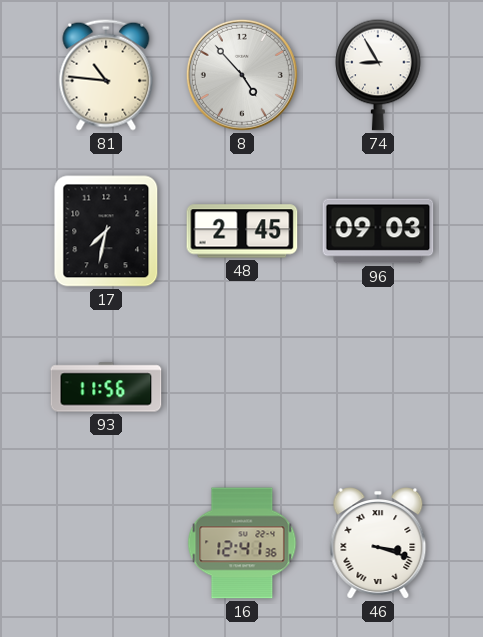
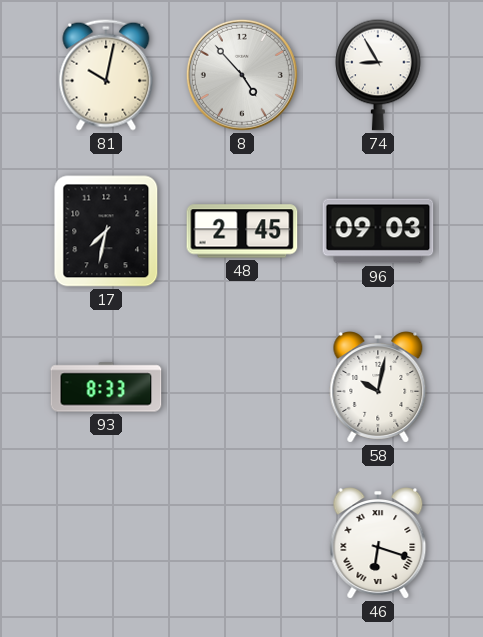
81: 10:46 -> 10:02
93: 11:56 -> 8:33
58: none -> 10:02
16: 12:41 -> none
46: 3:18 -> 6:18
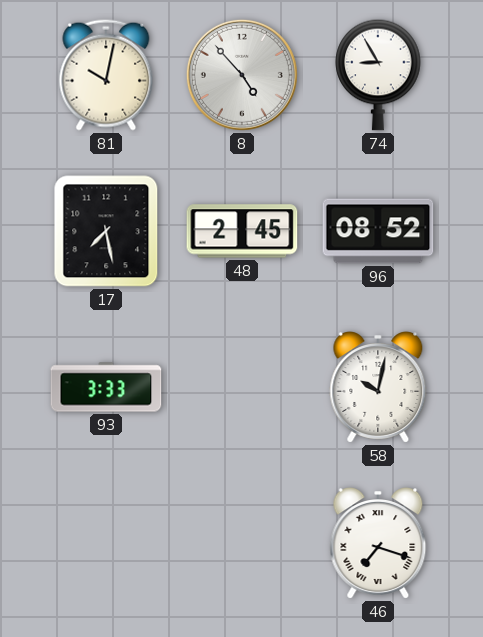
17: 7:32 -> 7:28
96: 09:03 -> 08:52
93: 8:33 -> 3:33
46: 6:18 -> 7:18
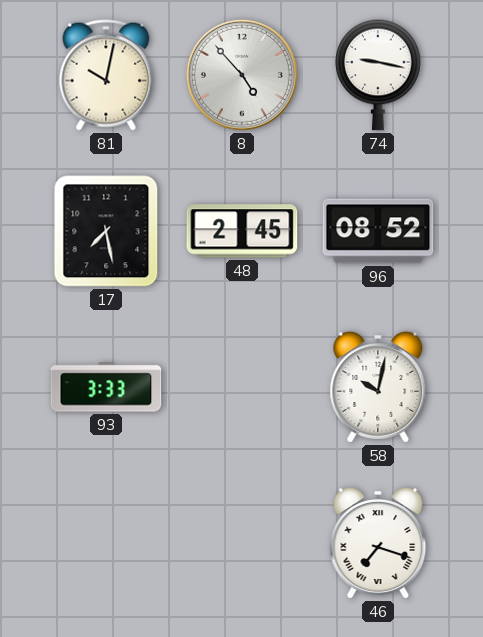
74: 8:55 -> 9:17
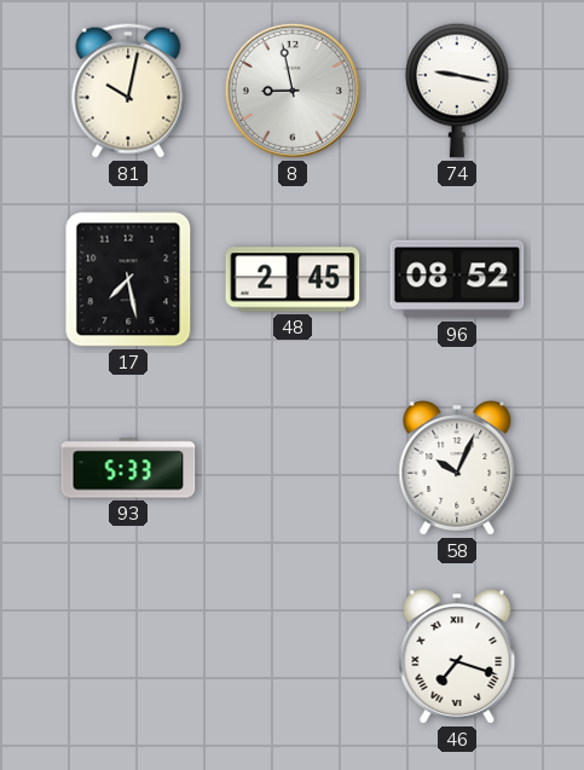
8: 4:53 -> 8:58
93: 3:33 -> 5:33
58: 10:02 -> 10:04
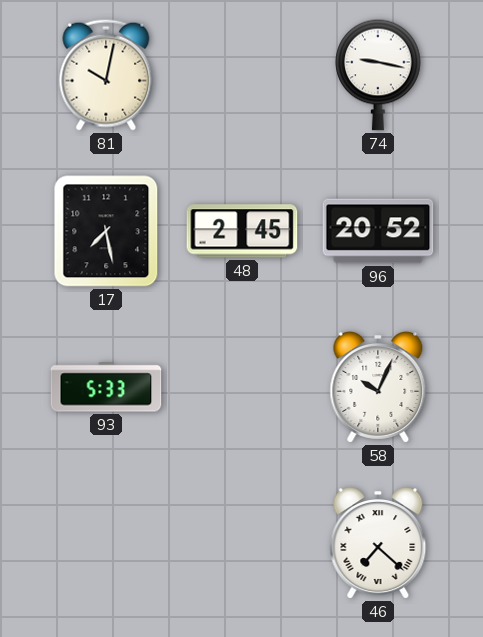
8: 8:58 -> none
96: 08:52 -> 20:52
46: 7:18 -> 7:22
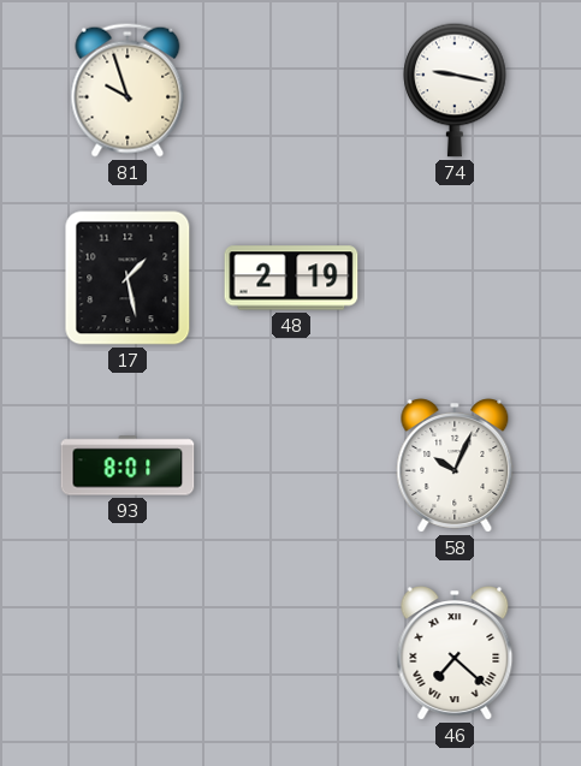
81: 10:02 -> 9:57
17: 7:28 -> 1:28
48: 2:45 -> 2:19
96: 20:52 -> none
93: 5:33 -> 8:01
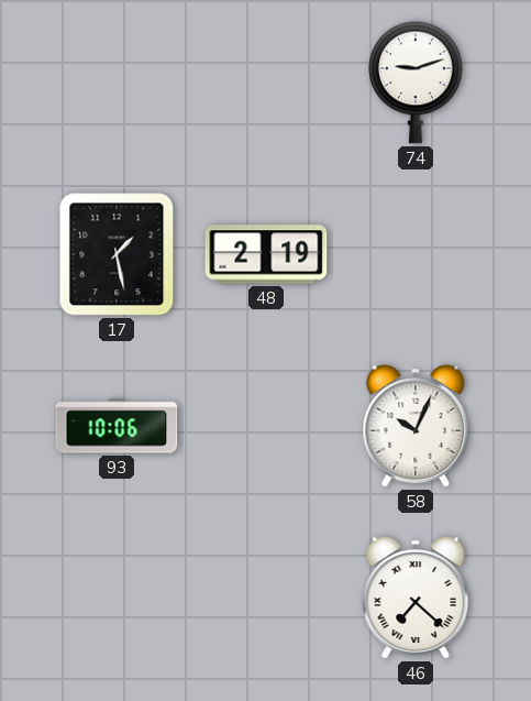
81: 9:57 -> none
74: 9:17 -> 9:12
93: 8:01 -> 10:06
